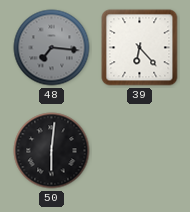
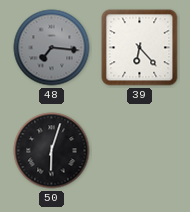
50: 6:01 -> 6:03
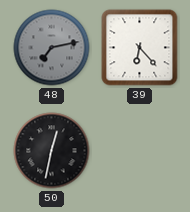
48: 7:16 -> 7:13
50: 6:03 -> 12:32
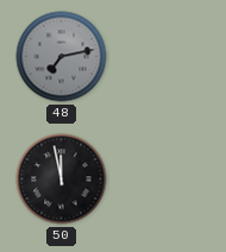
39: 6:23 -> none
50: 12:32 -> 11:58
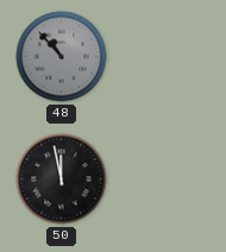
48: 7:13 -> 10:53
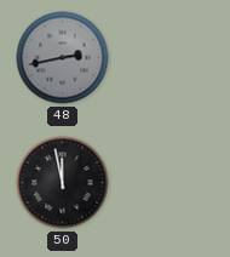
48: 10:53 -> 2:43
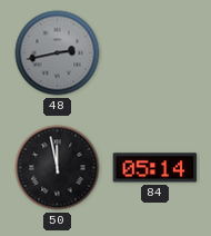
84: none -> 05:14
